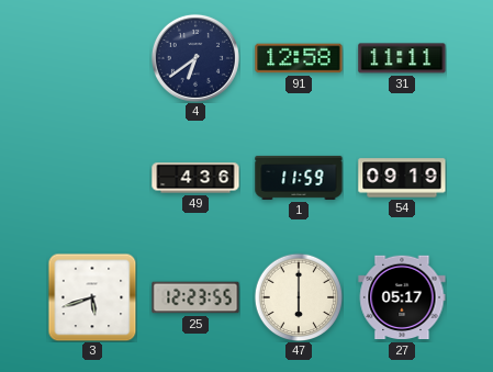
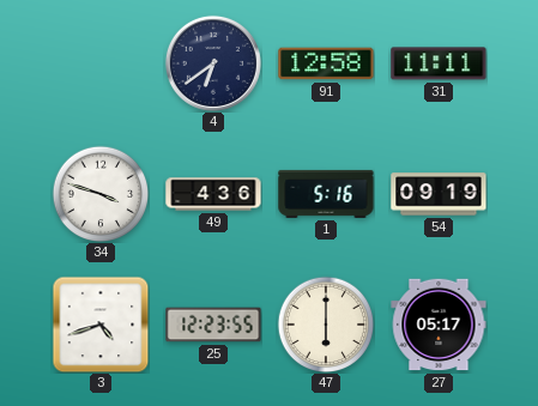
34: none -> 3:48
1: 11:59 -> 5:16
3: 5:42 -> 4:42
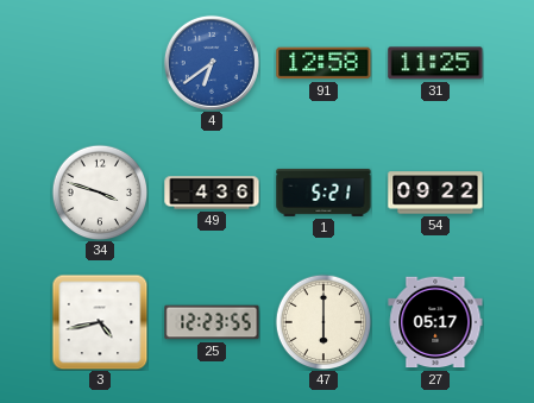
4 dial: navy -> blue
31: 11:11 -> 11:25
1: 5:16 -> 5:21
54: 09:19 -> 09:22
3: 4:42 -> 4:43
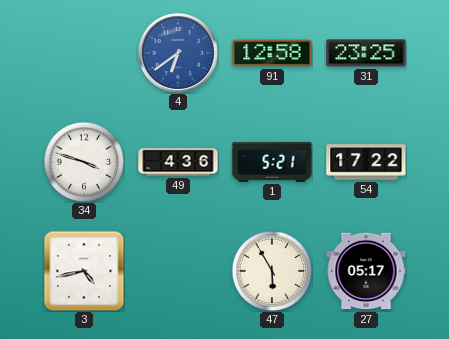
31: 11:25 -> 23:25
54: 09:22 -> 17:22
25: 12:23 -> none
47: 6:00 -> 5:55
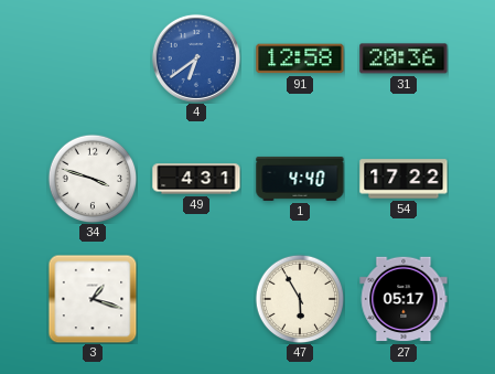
31: 23:25 -> 20:36
49: 4:36 -> 4:31
1: 5:21 -> 4:40
3: 4:43 -> 1:18
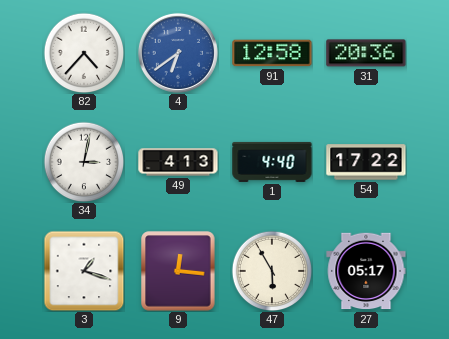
82: none -> 4:37
34: 3:48 -> 3:02
49: 4:31 -> 4:13
9: none -> 12:16
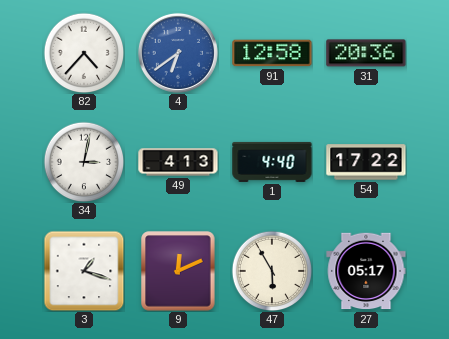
9: 12:16 -> 12:11
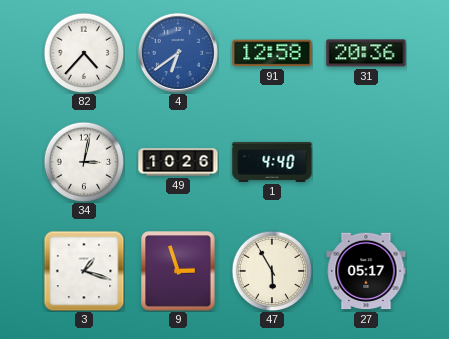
49: 4:13 -> 10:26
54: 17:22 -> none
9: 12:11 -> 2:57
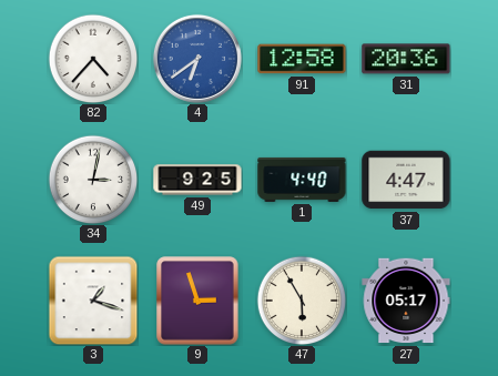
49: 10:26 -> 9:25
37: none -> 4:47
